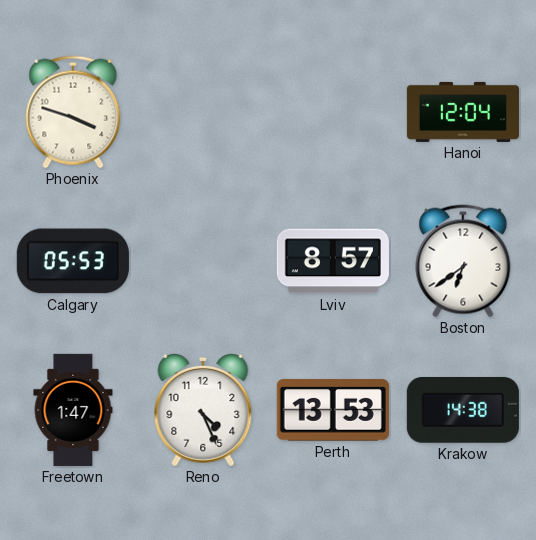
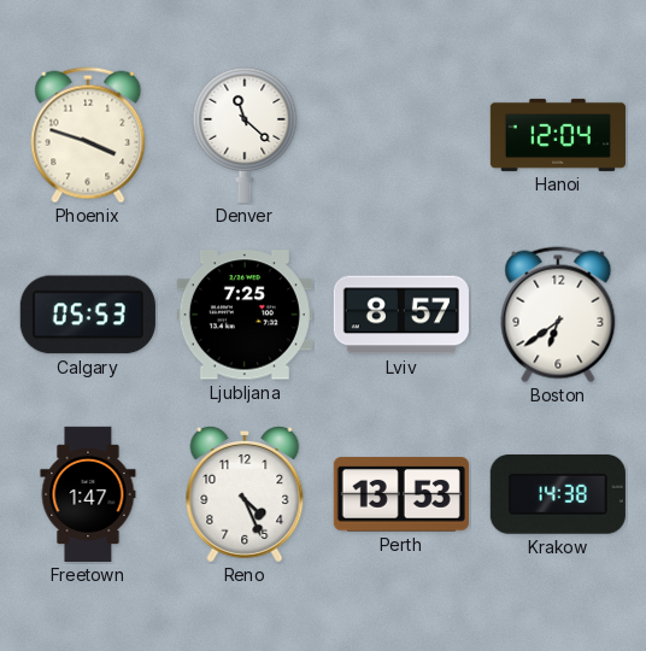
Denver: none -> 11:22
Ljubljana: none -> 7:25
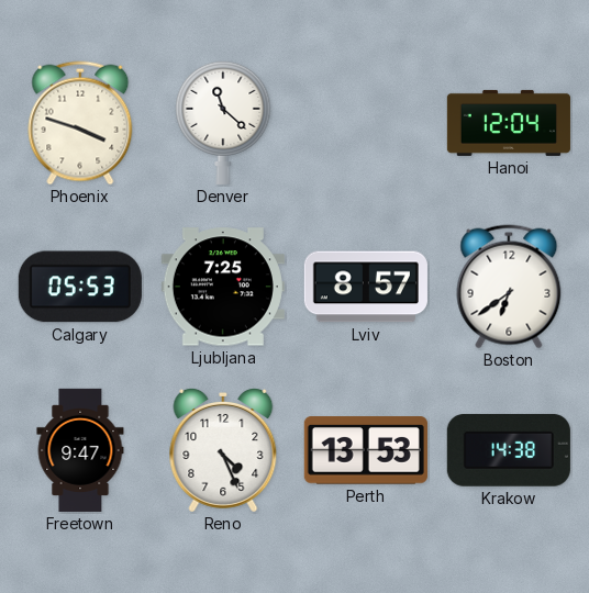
Freetown: 1:47 -> 9:47
